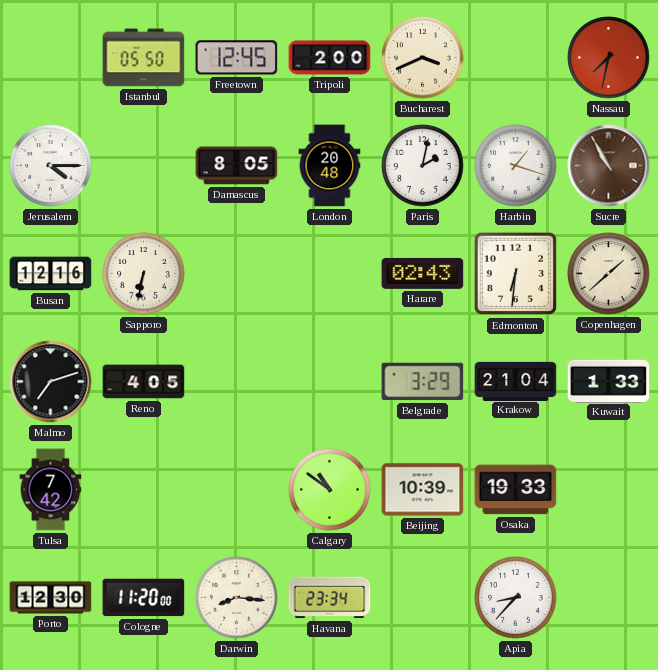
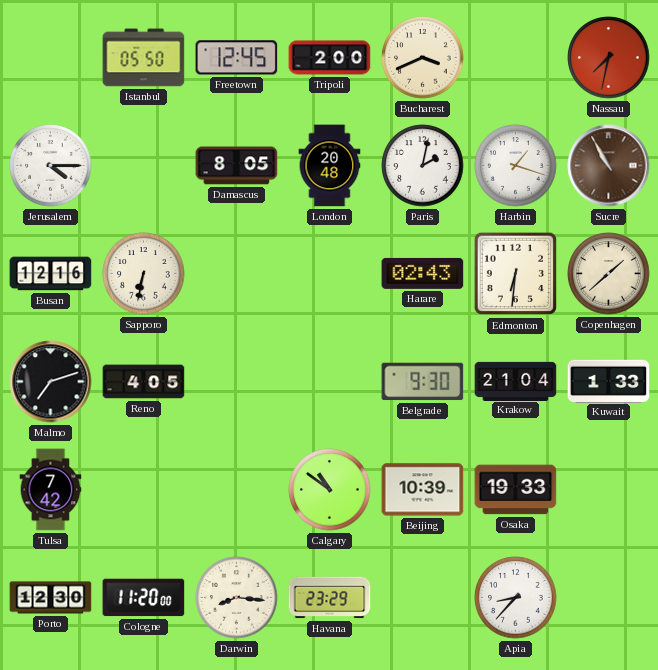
Belgrade: 3:29 -> 9:30
Havana: 23:34 -> 23:29
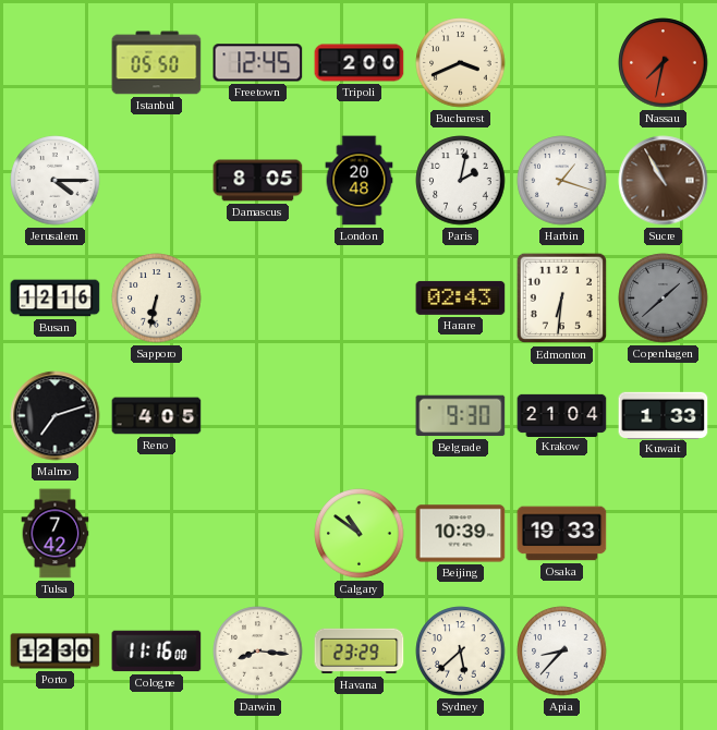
Copenhagen dial: cream -> grey
Cologne: 11:20 -> 11:16
Sydney: none -> 5:38
